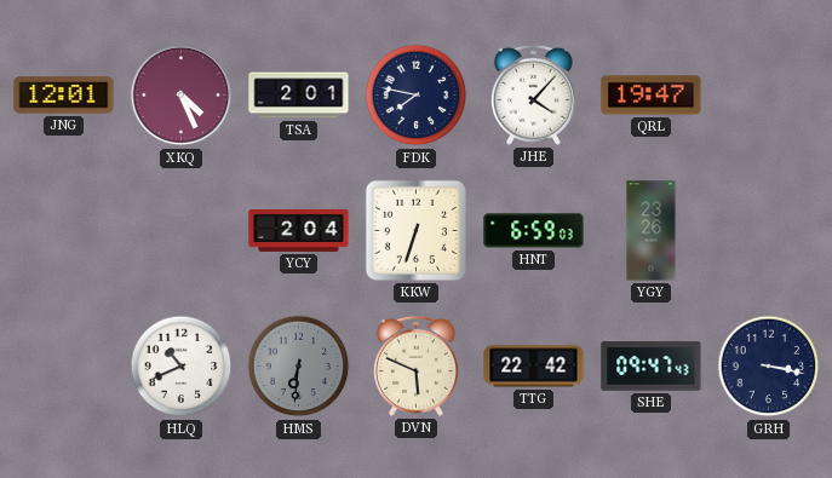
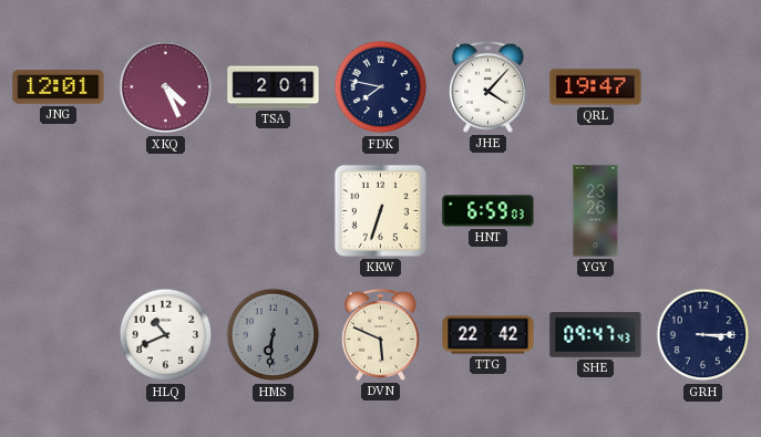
YCY: 2:04 -> none
GRH: 3:17 -> 3:15
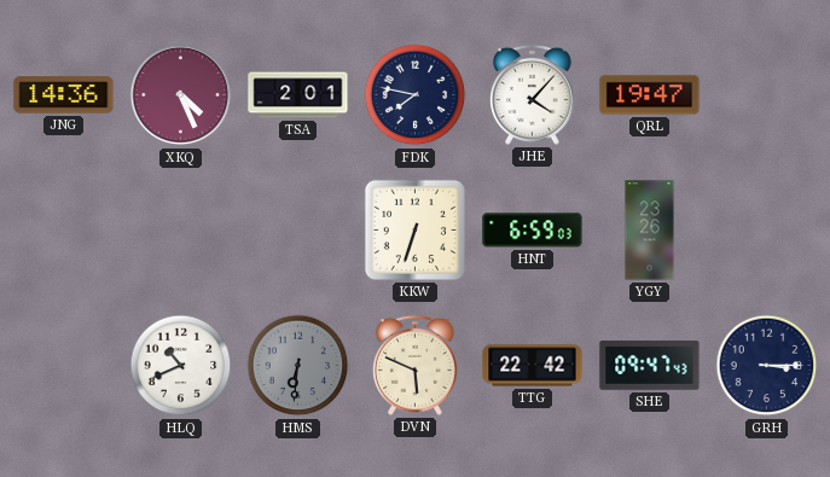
JNG: 12:01 -> 14:36
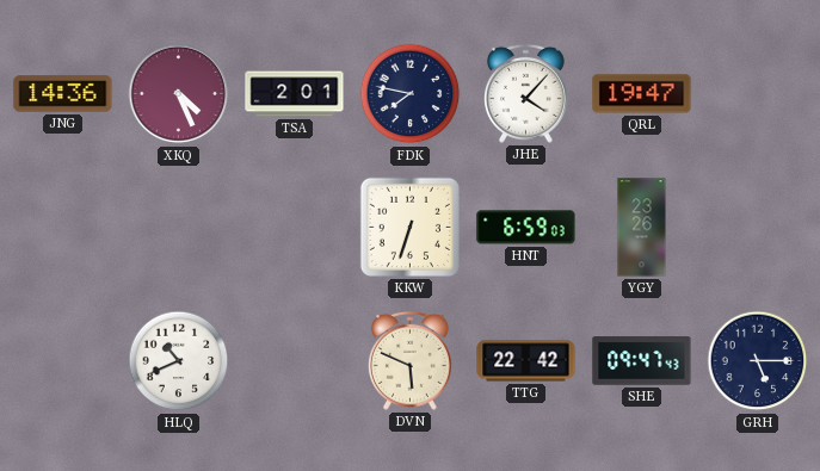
HMS: 6:31 -> none
GRH: 3:15 -> 5:15
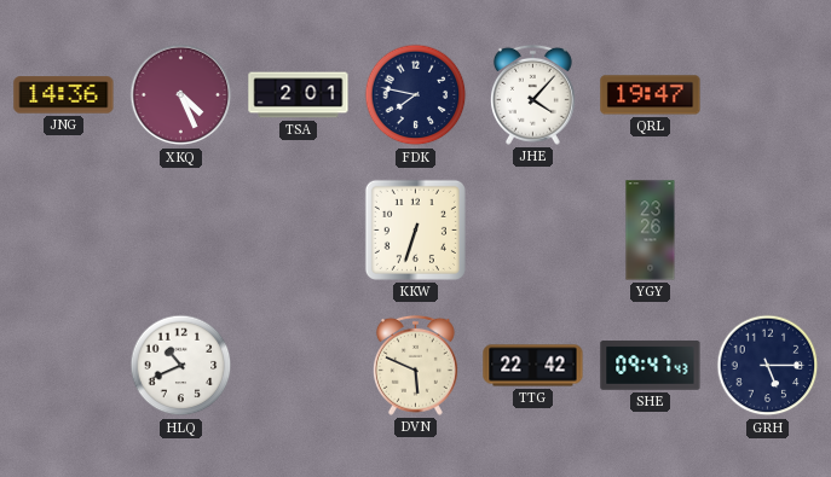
HNT: 6:59 -> none
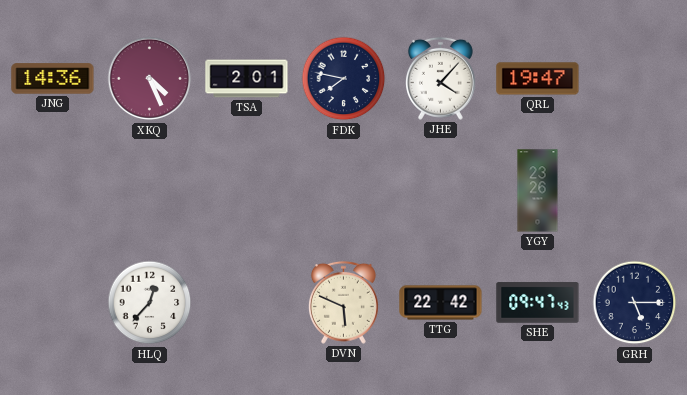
KKW: 6:33 -> none
HLQ: 10:41 -> 12:37
